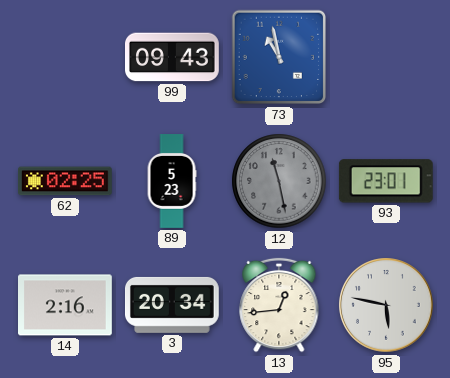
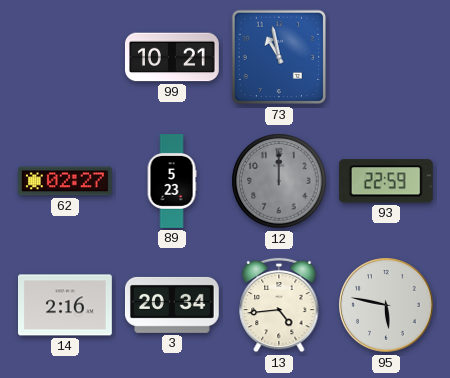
99: 09:43 -> 10:21
62: 02:25 -> 02:27
12: 11:28 -> 12:00
93: 23:01 -> 22:59
13: 12:44 -> 4:44
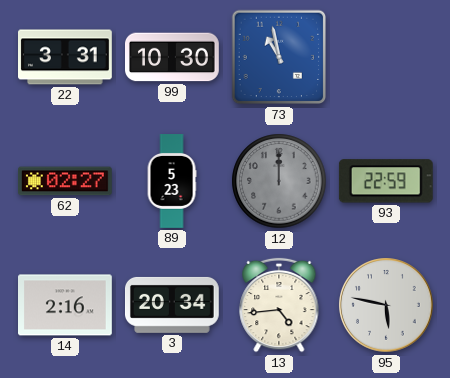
22: none -> 3:31
99: 10:21 -> 10:30
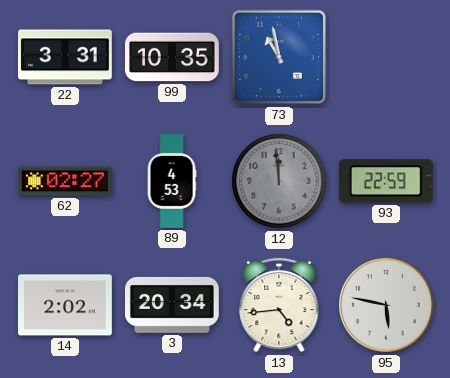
99: 10:30 -> 10:35
89: 5:23 -> 4:53
12: 12:00 -> 11:59
14: 2:16 -> 2:02
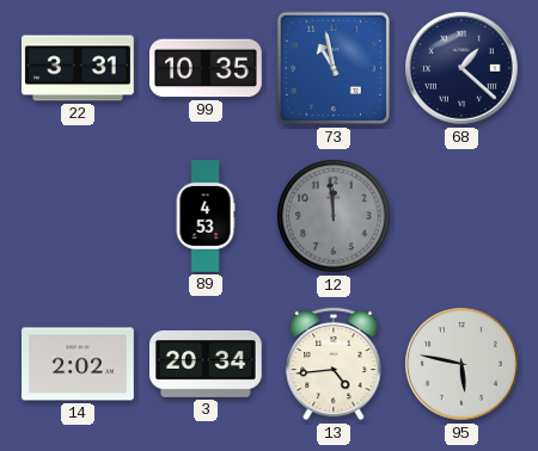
68: none -> 1:22
62: 02:27 -> none
93: 22:59 -> none
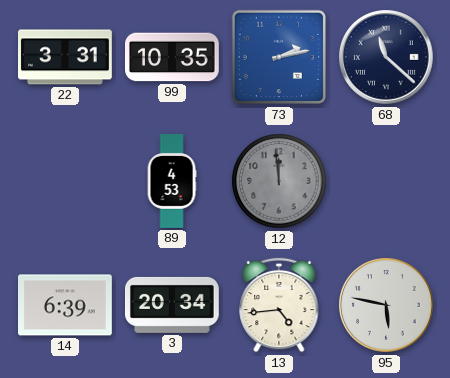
73: 10:58 -> 2:13
68: 1:22 -> 11:22
14: 2:02 -> 6:39
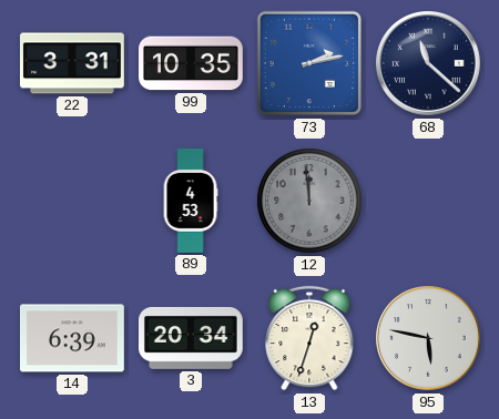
13: 4:44 -> 12:33
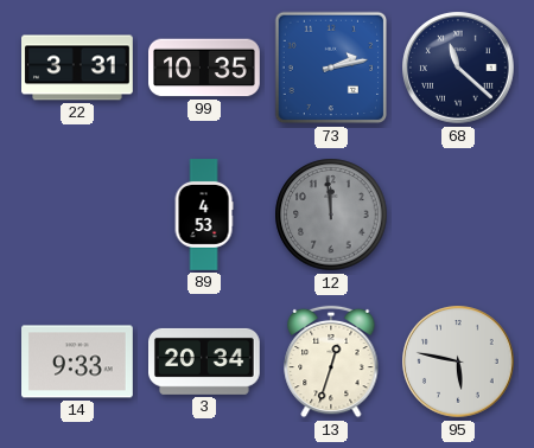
14: 6:39 -> 9:33
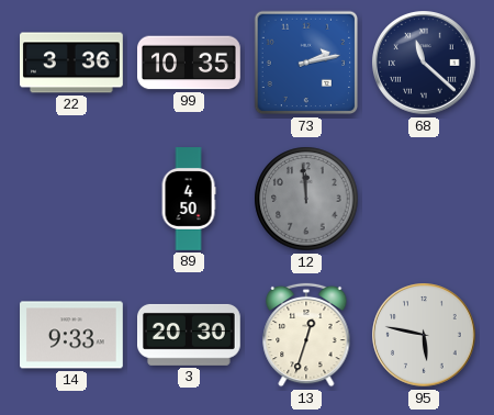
22: 3:31 -> 3:36
89: 4:53 -> 4:50
3: 20:34 -> 20:30
